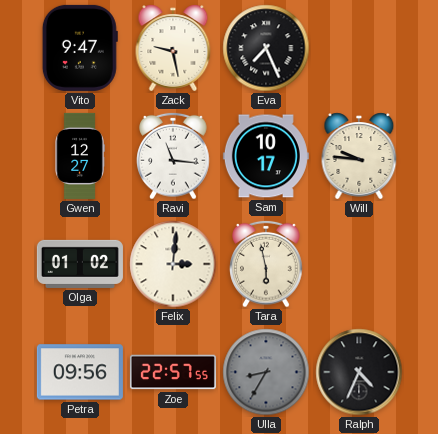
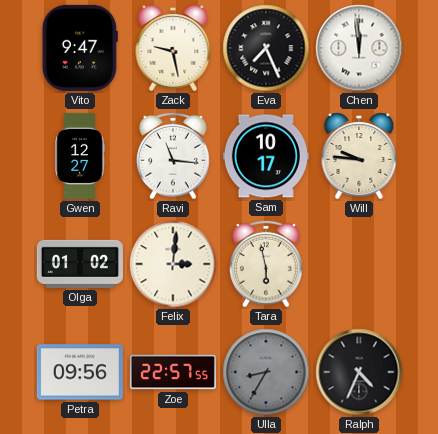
Chen: none -> 11:59
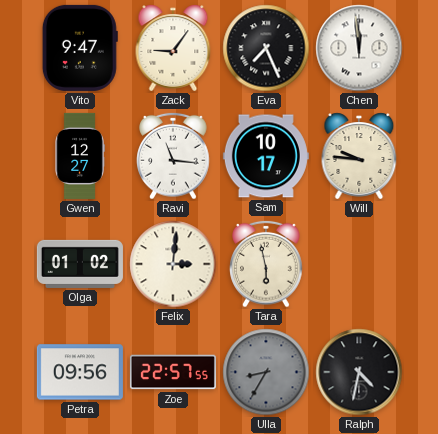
Zack: 9:28 -> 9:06
Ralph: 4:34 -> 4:32
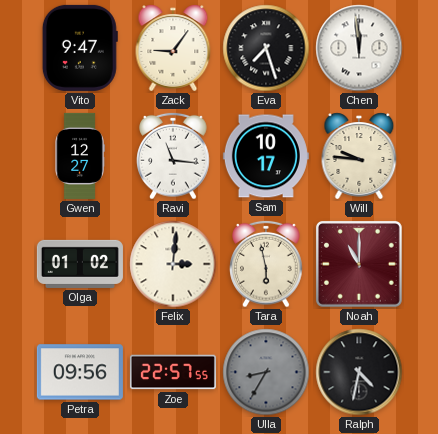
Eva: 7:26 -> 7:27
Noah: none -> 11:00
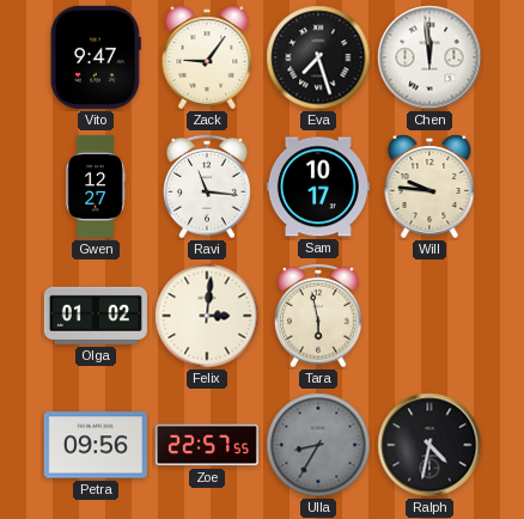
Noah: 11:00 -> none
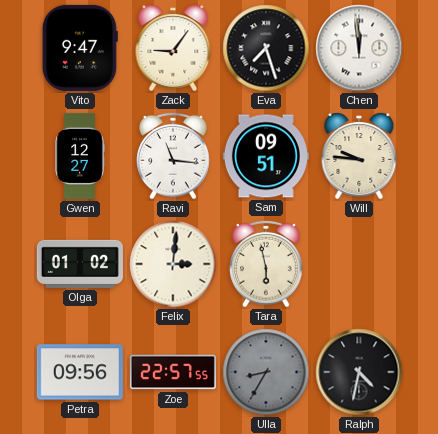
Sam: 10:17 -> 09:51
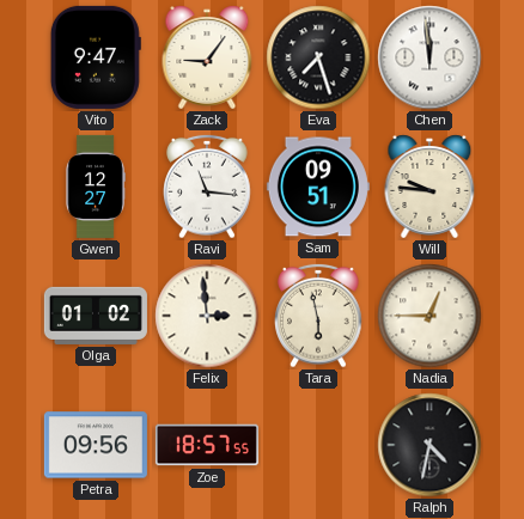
Felix: 3:01 -> 2:59
Nadia: none -> 12:45
Zoe: 22:57 -> 18:57
Ulla: 8:35 -> none
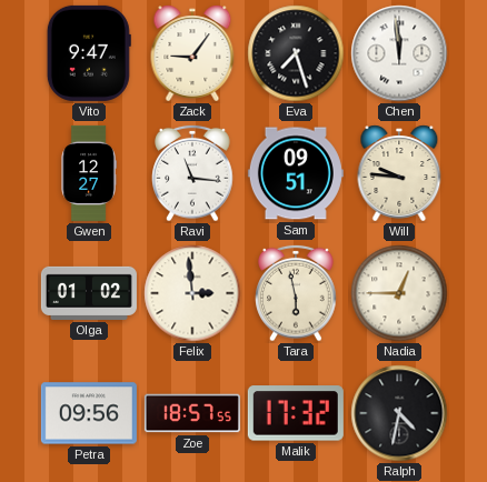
Malik: none -> 17:32
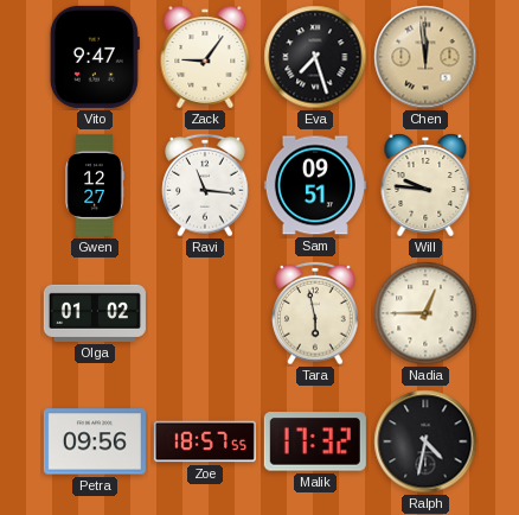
Chen dial: white -> champagne
Felix: 2:59 -> none
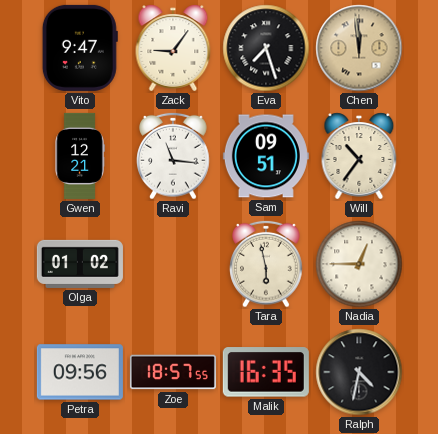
Gwen: 12:27 -> 12:21
Will: 9:46 -> 10:36
Malik: 17:32 -> 16:35
